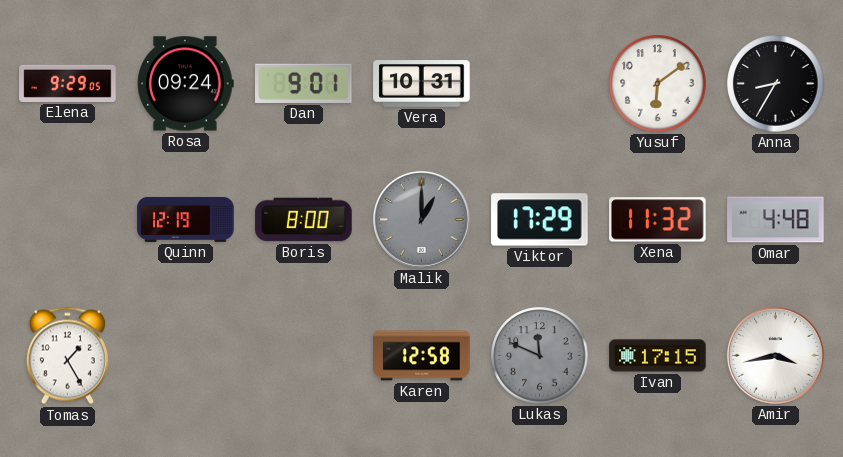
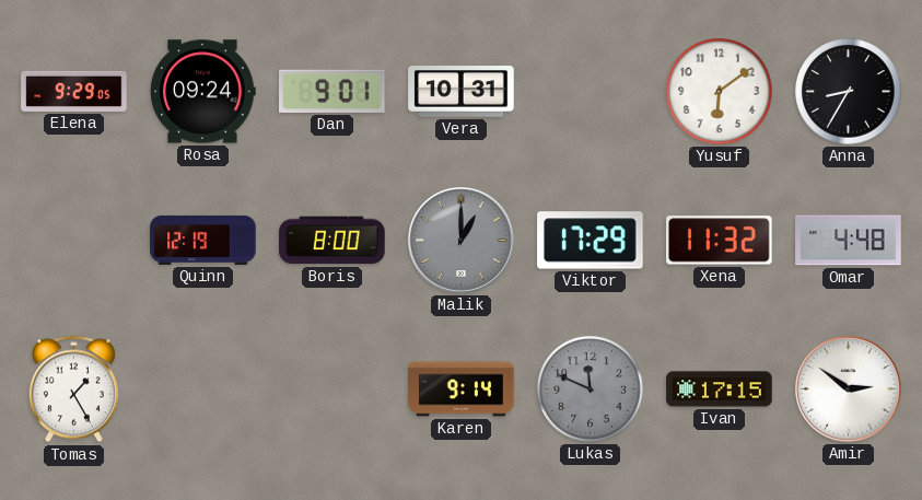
Karen: 12:58 -> 9:14
Amir: 3:43 -> 2:51
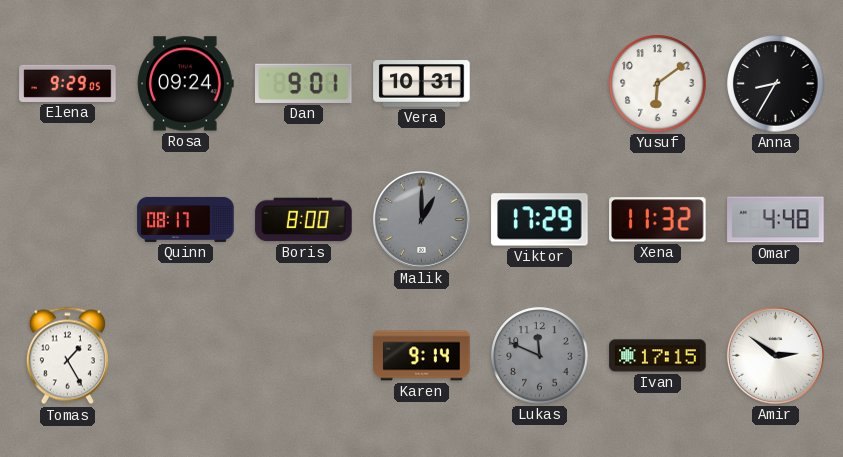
Quinn: 12:19 -> 08:17
